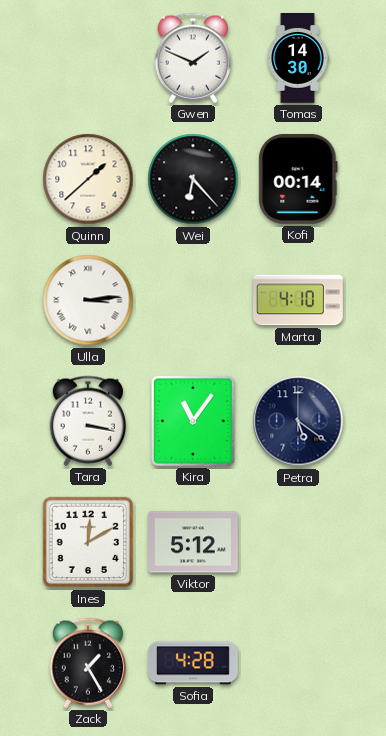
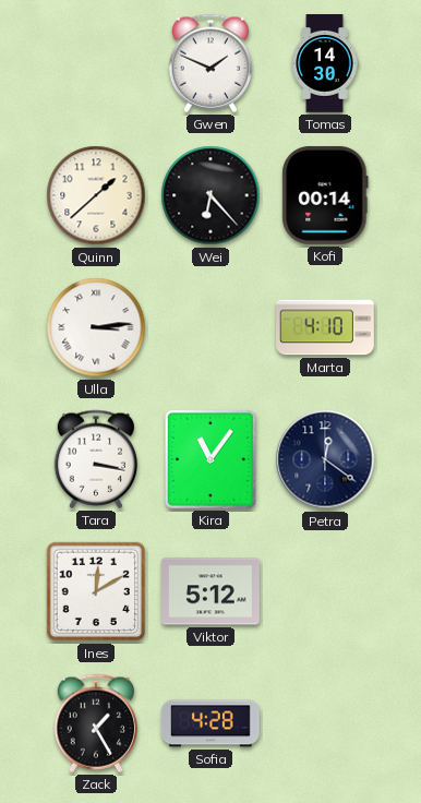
Petra: 5:21 -> 12:21
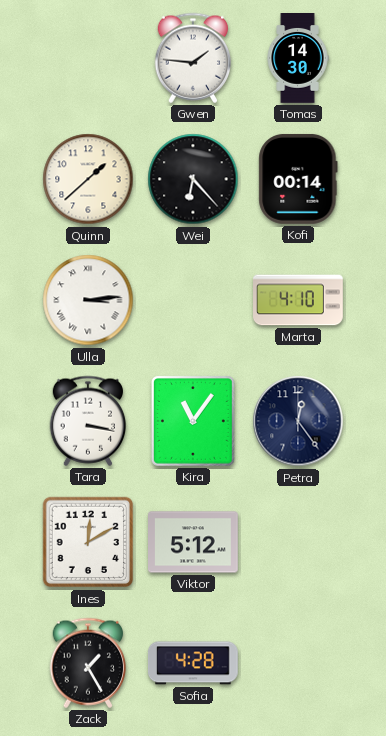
Gwen: 1:49 -> 1:46
Petra: 12:21 -> 12:24
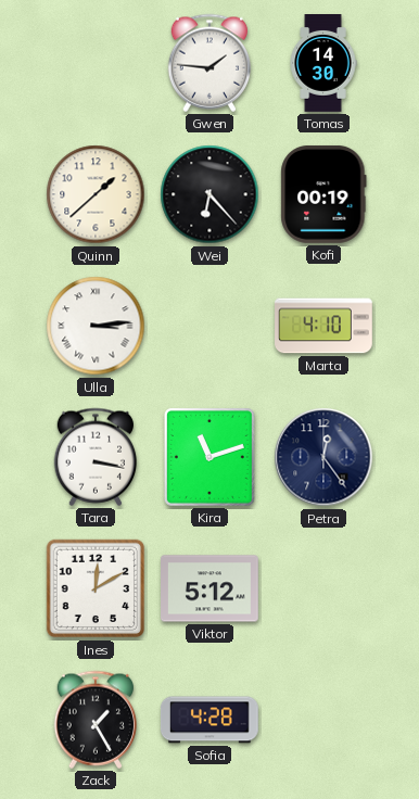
Kofi: 00:14 -> 00:19
Kira: 11:06 -> 11:12
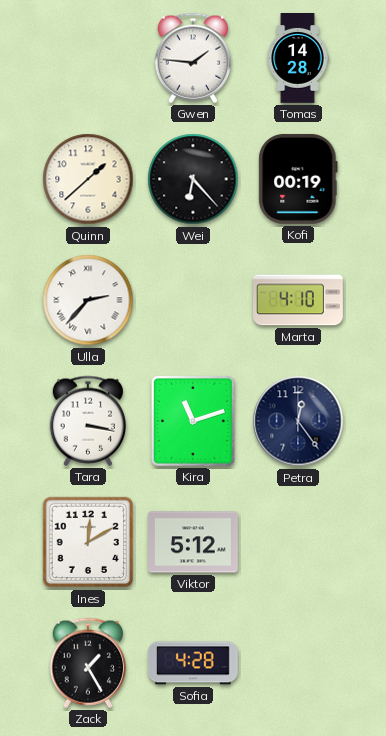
Tomas: 14:30 -> 14:28
Ulla: 3:14 -> 2:37
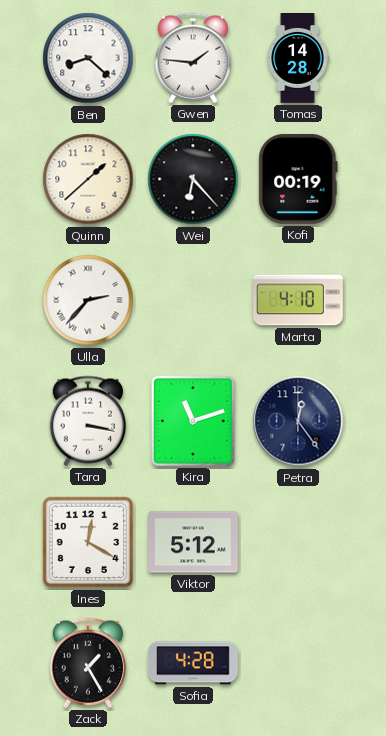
Ben: none -> 8:22
Ines: 12:10 -> 12:20
